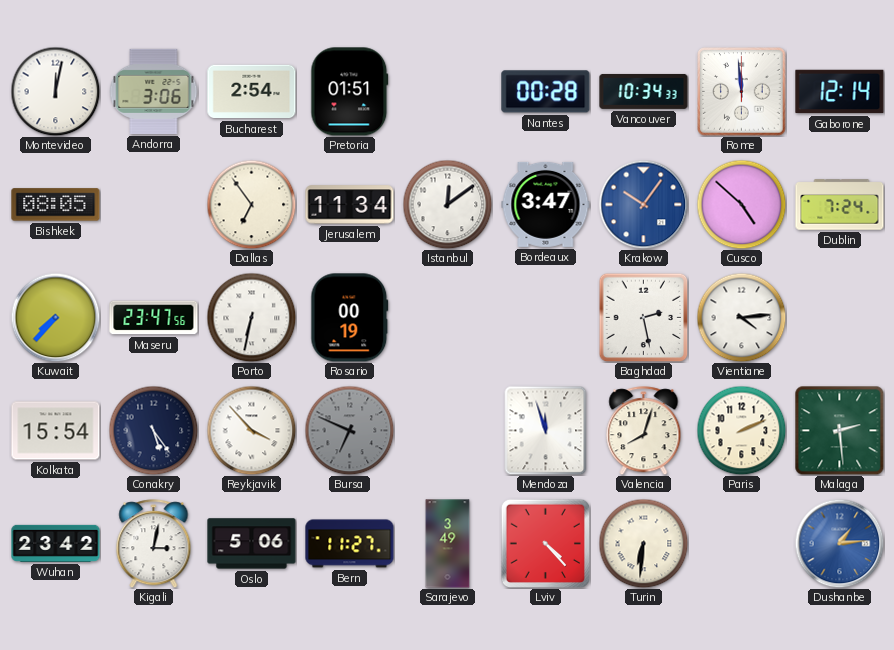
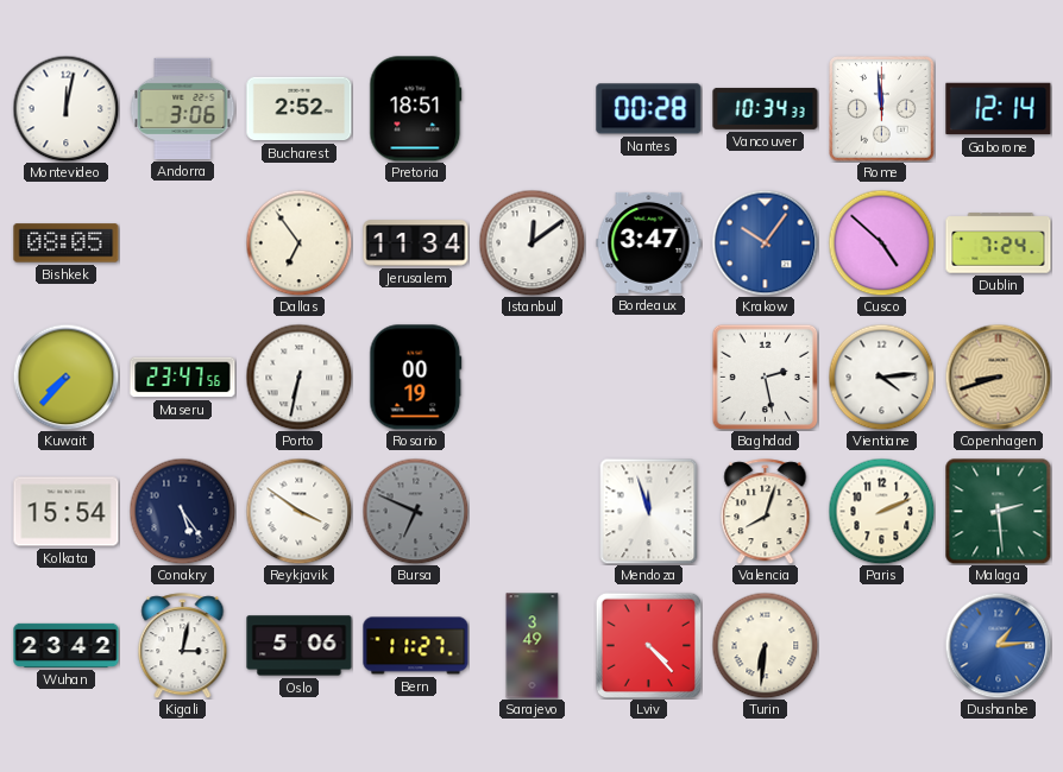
Bucharest: 2:54 -> 2:52
Pretoria: 01:51 -> 18:51
Copenhagen: none -> 8:42
Reykjavik: 3:53 -> 3:51
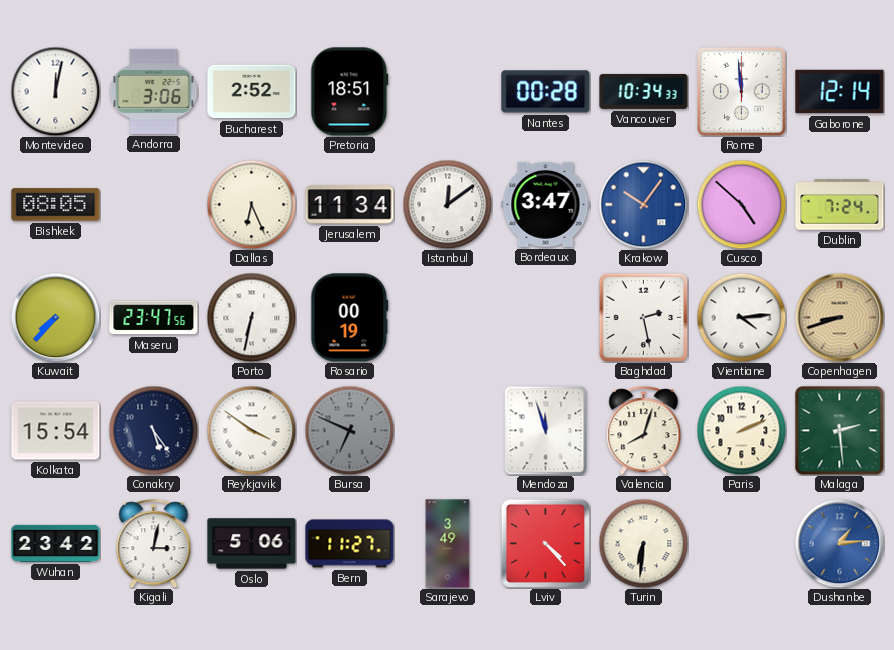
Dallas: 6:54 -> 6:26
